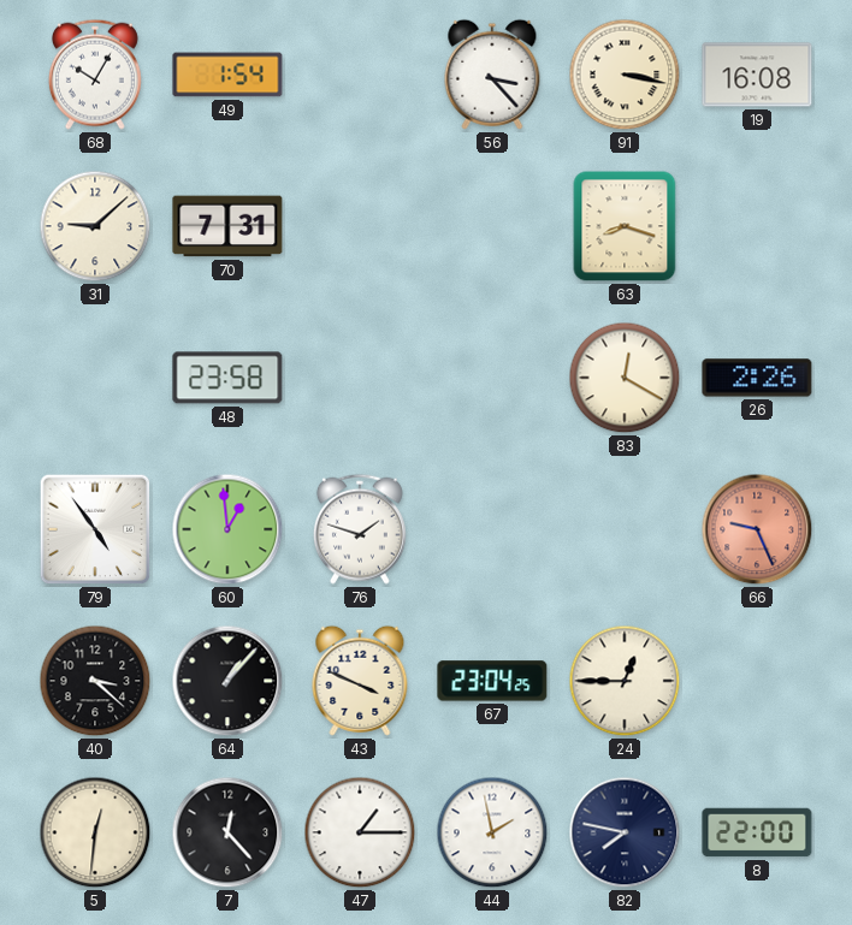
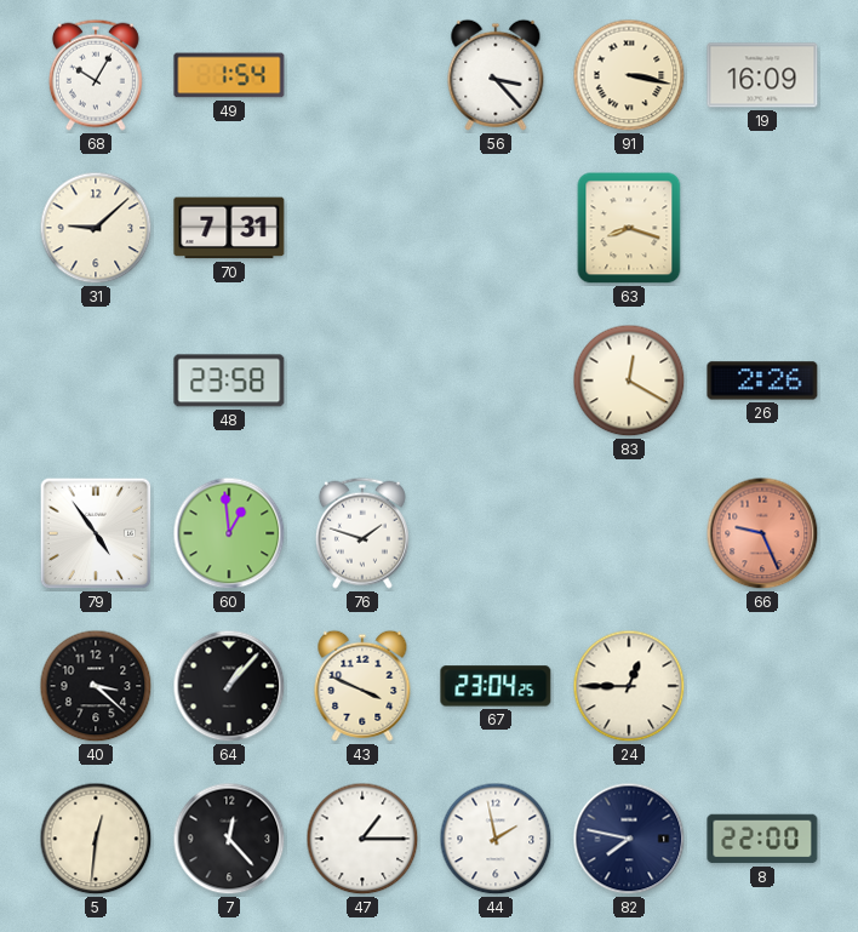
19: 16:08 -> 16:09
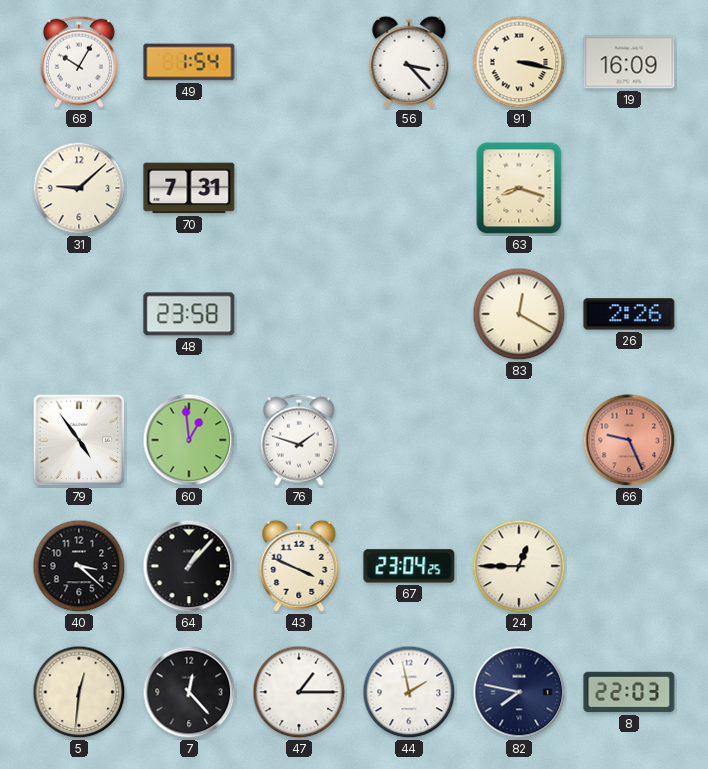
8: 22:00 -> 22:03
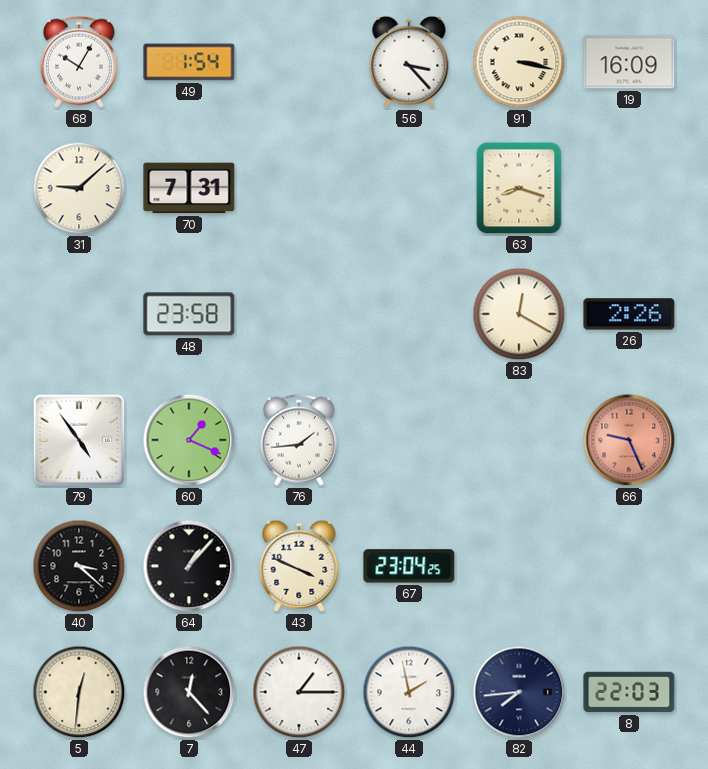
60: 12:59 -> 1:19
76: 1:48 -> 1:44
24: 12:45 -> none
82: 7:47 -> 7:44
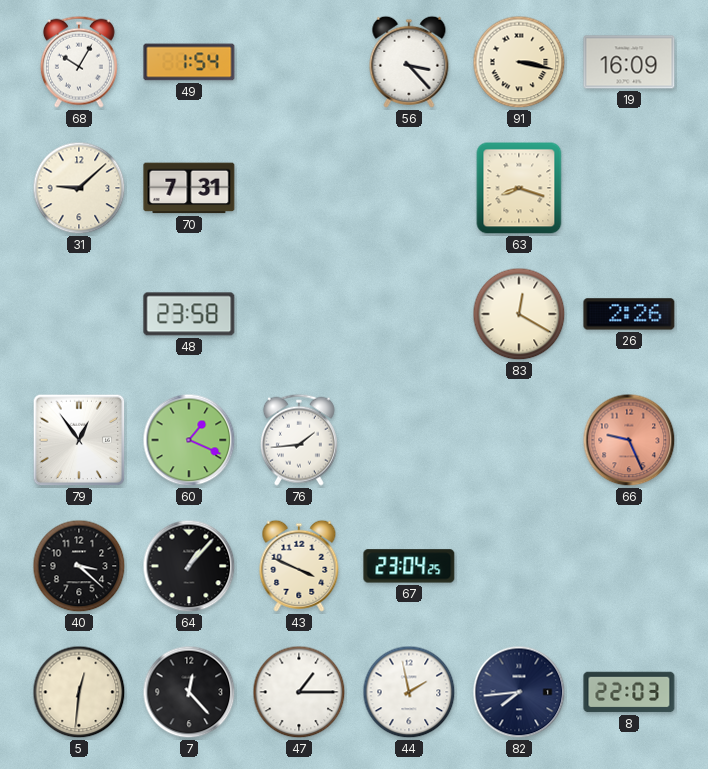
79: 4:54 -> 12:54
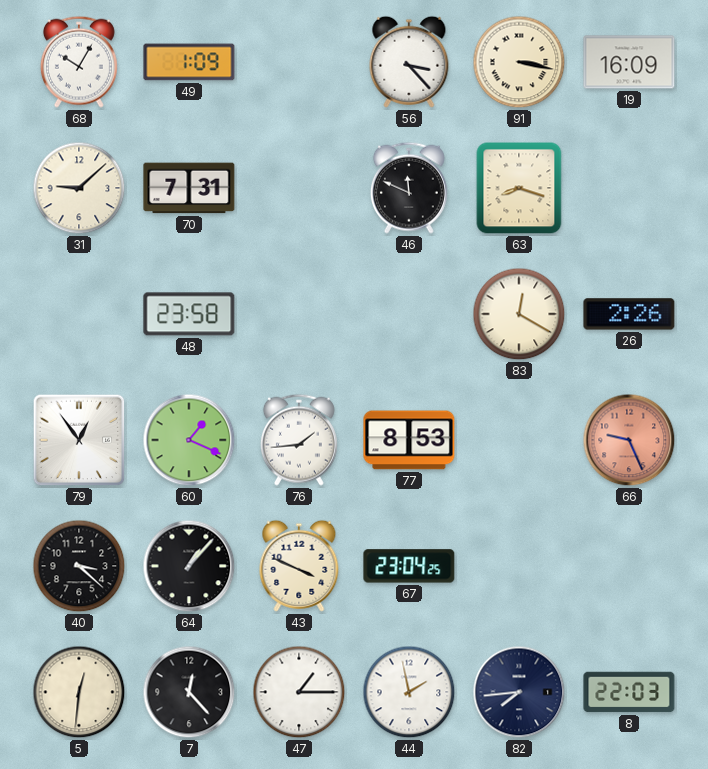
49: 1:54 -> 1:09
46: none -> 11:49
77: none -> 8:53
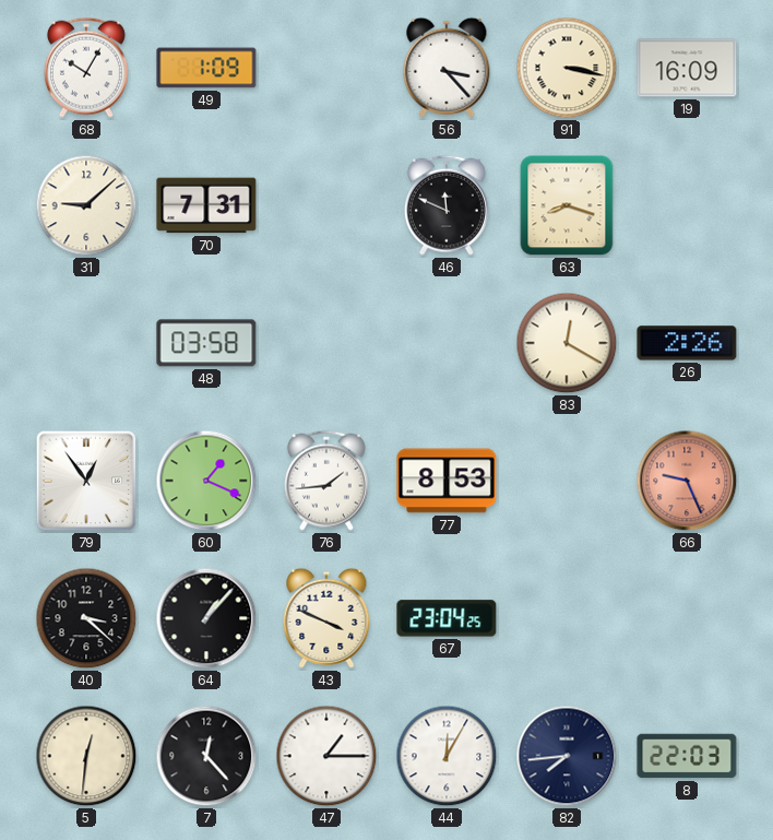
48: 23:58 -> 03:58
44: 1:58 -> 12:05
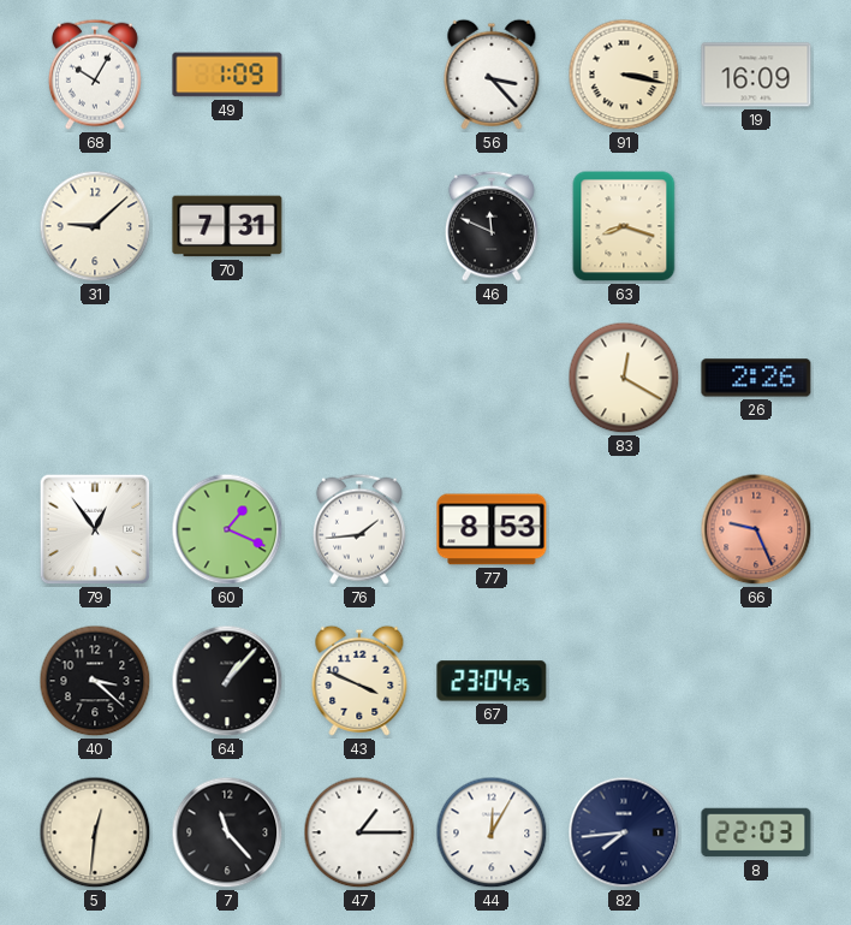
48: 03:58 -> none
7: 12:23 -> 11:23
